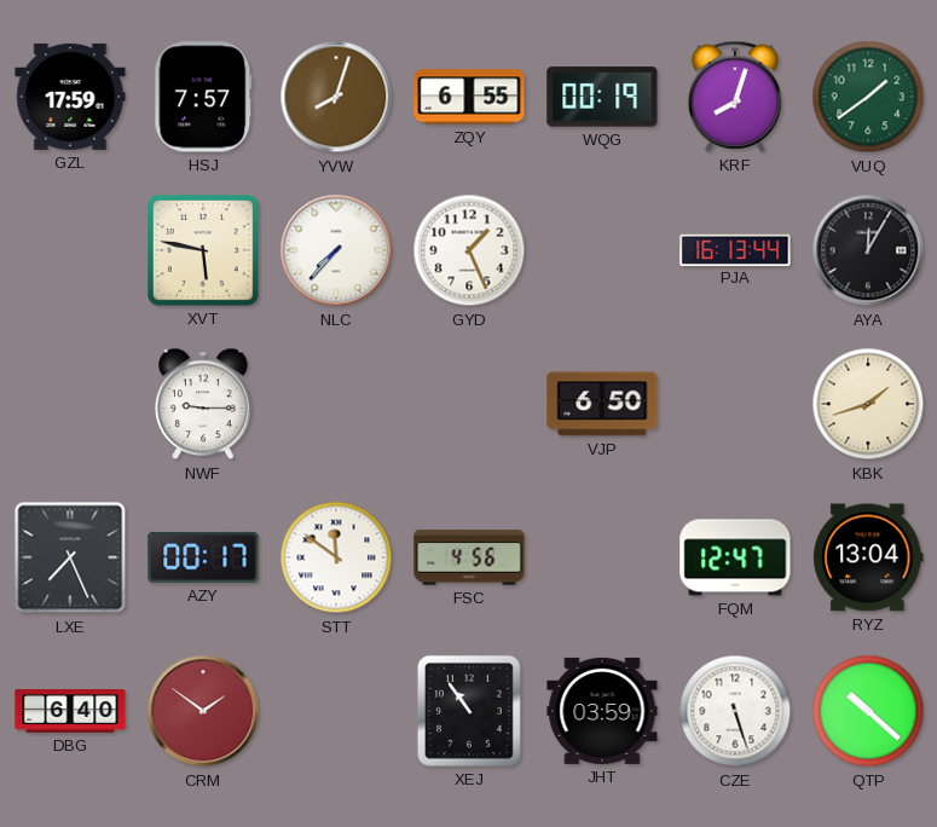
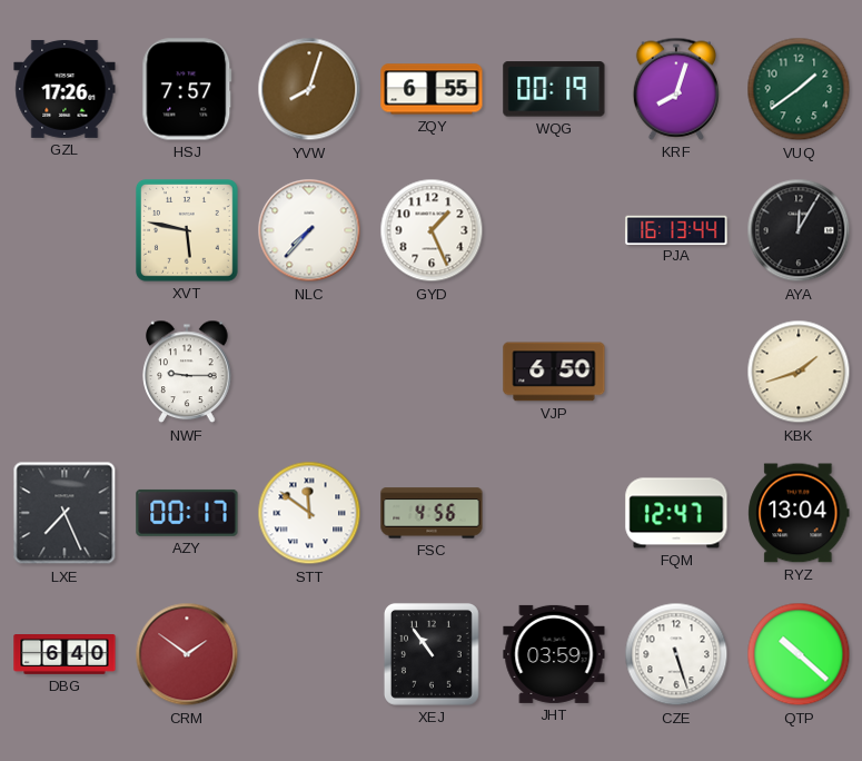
GZL: 17:59 -> 17:26
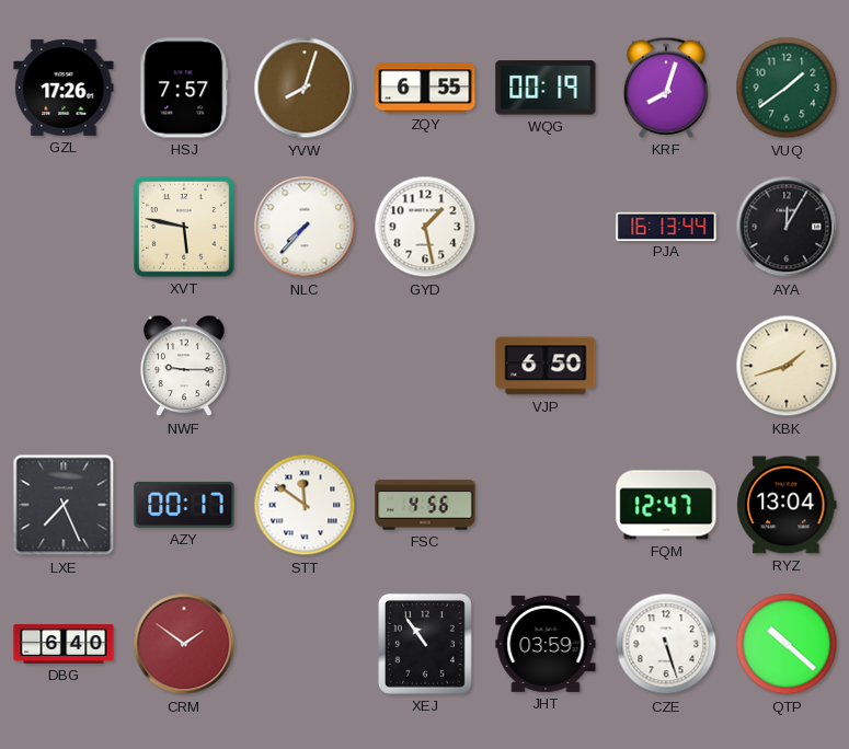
GYD: 1:26 -> 1:28
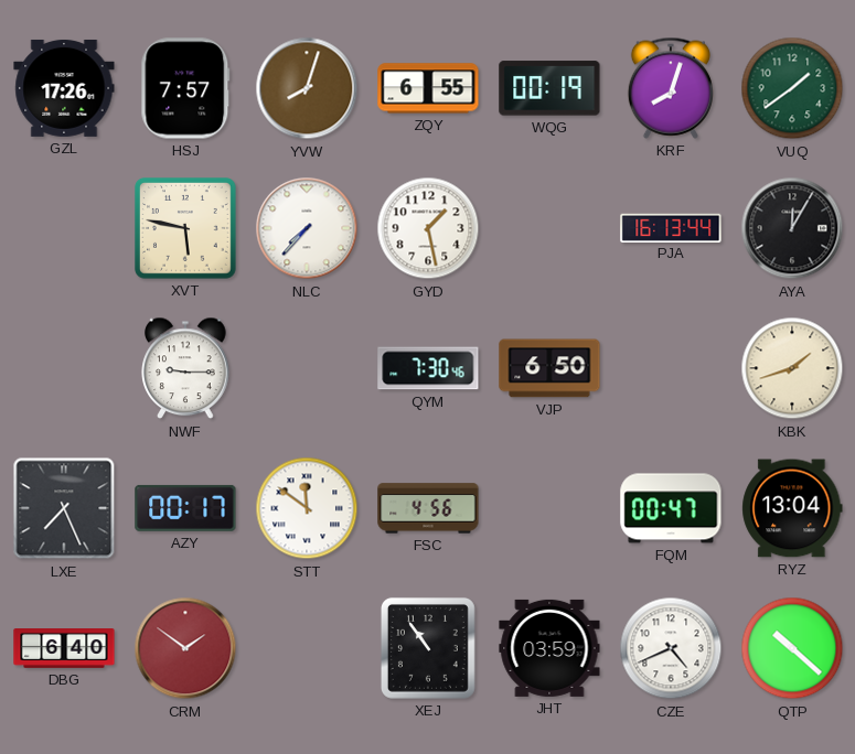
QYM: none -> 7:30
FQM: 12:47 -> 00:47
CZE: 5:27 -> 4:41
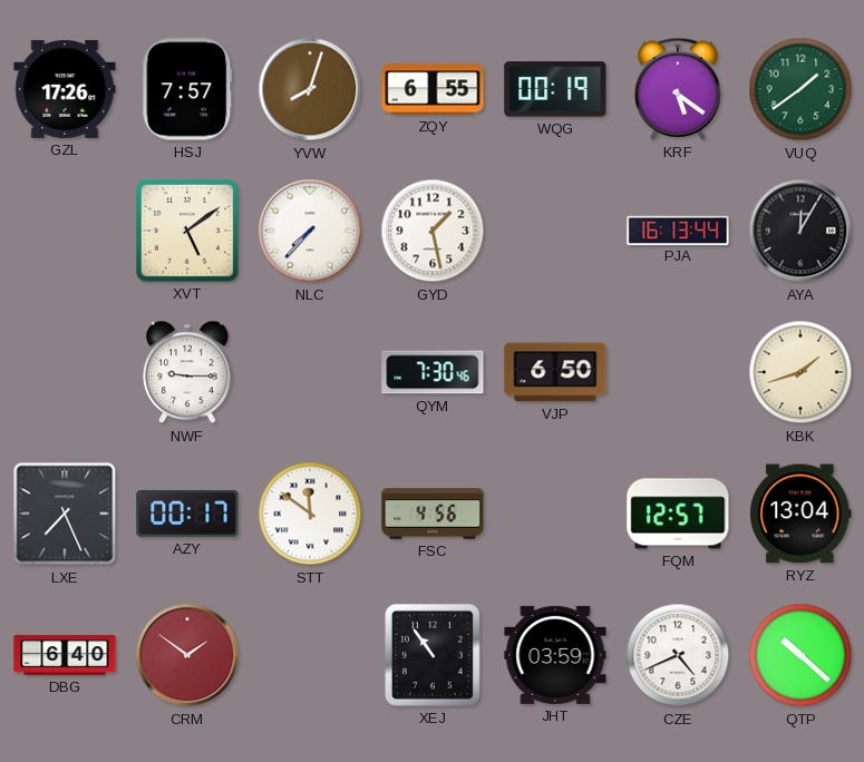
KRF: 8:03 -> 5:21
XVT: 5:47 -> 5:09
FQM: 00:47 -> 12:57
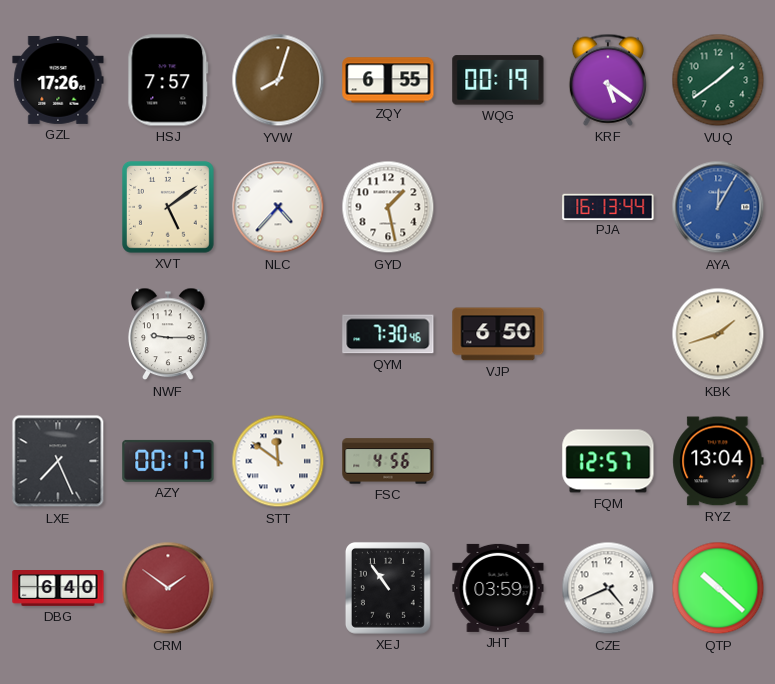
NLC: 7:37 -> 4:37
AYA dial: black -> blue
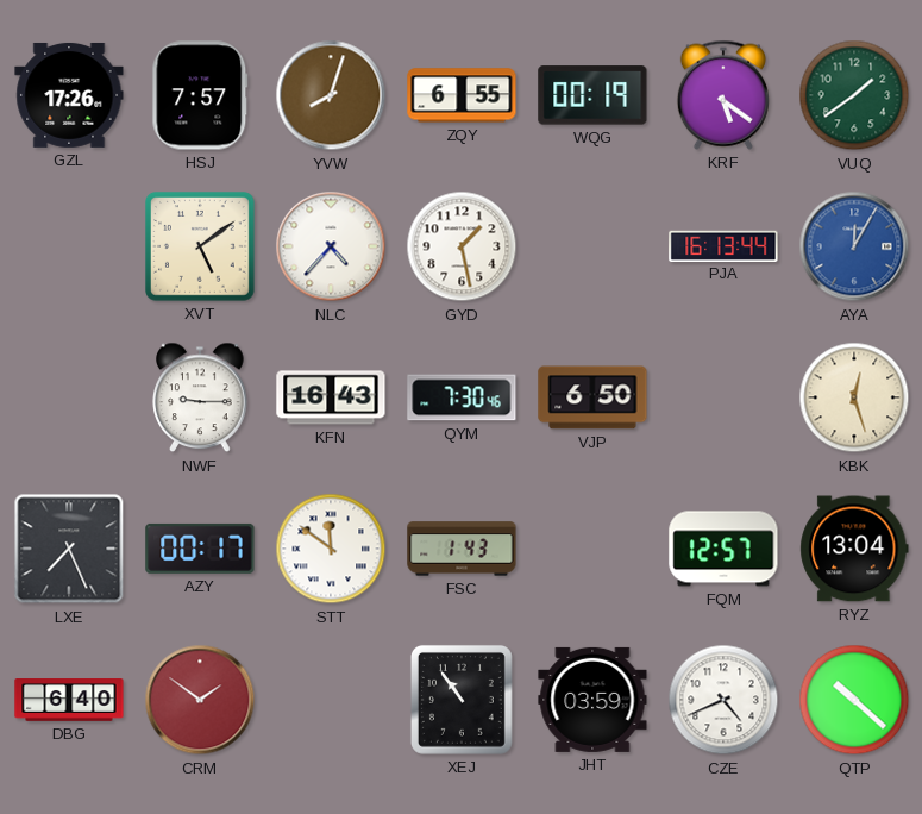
KFN: none -> 16:43
KBK: 1:42 -> 12:27
FSC: 4:56 -> 1:43
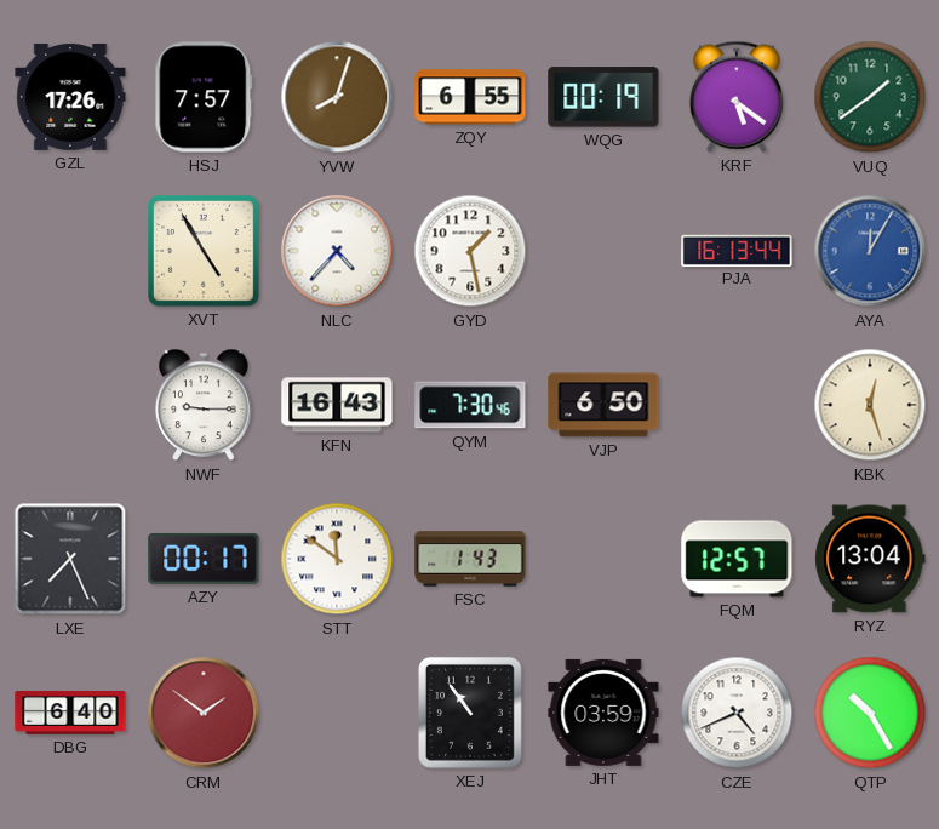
XVT: 5:09 -> 4:55
QTP: 10:22 -> 10:25
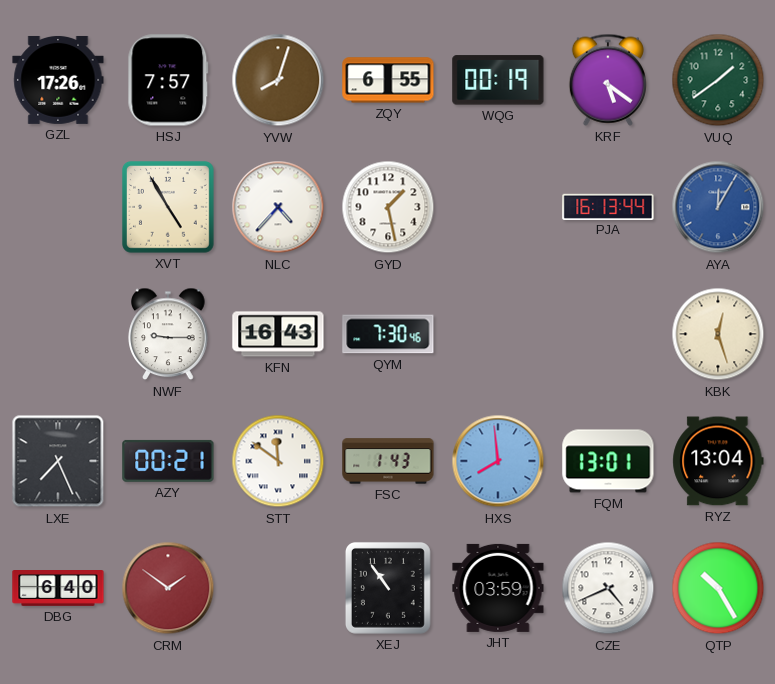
VJP: 6:50 -> none
AZY: 00:17 -> 00:21
HXS: none -> 7:59
FQM: 12:57 -> 13:01
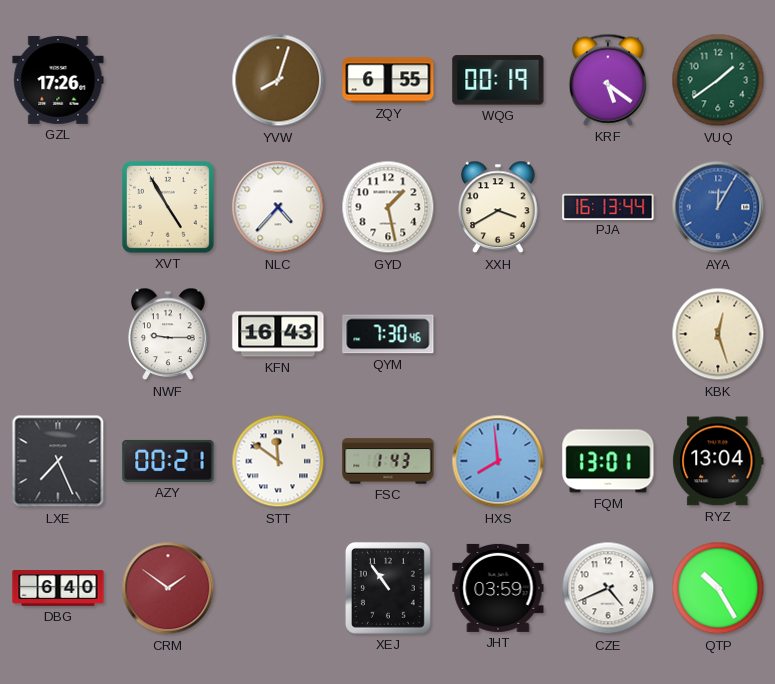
HSJ: 7:57 -> none
XXH: none -> 3:40
